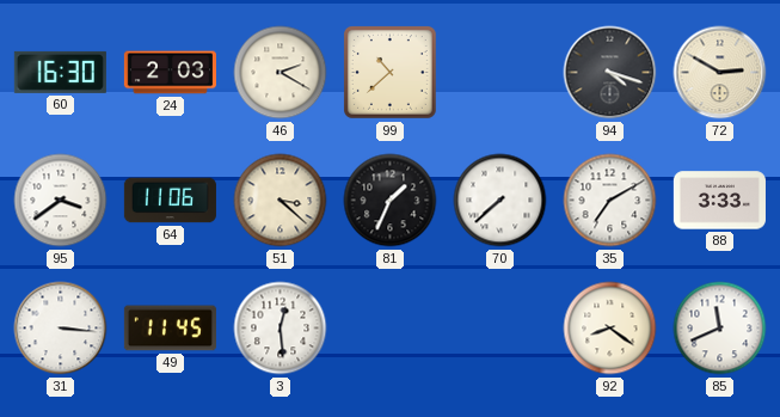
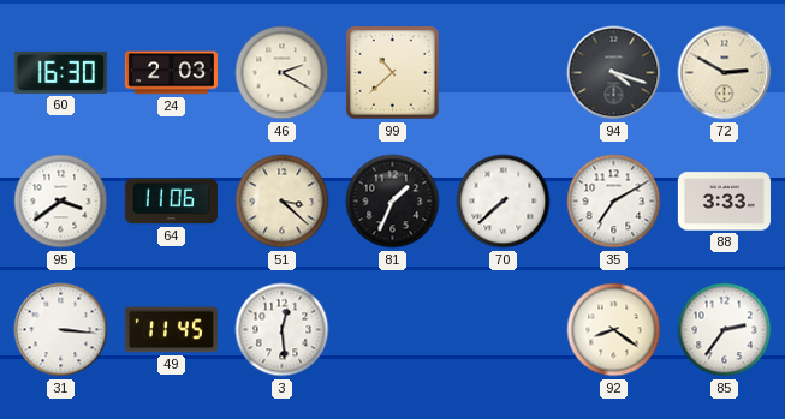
85: 11:41 -> 2:36
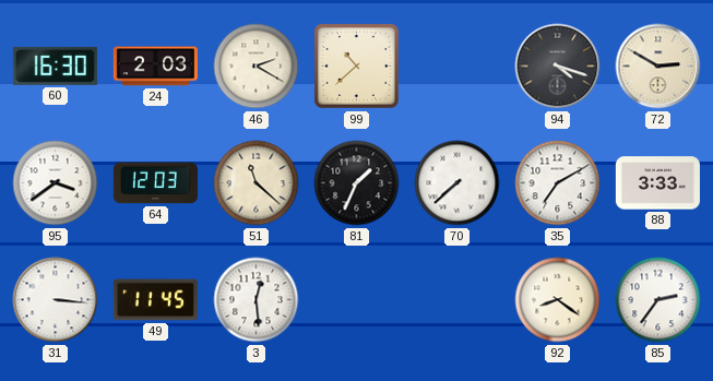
64: 11:06 -> 12:03
51: 3:22 -> 11:22
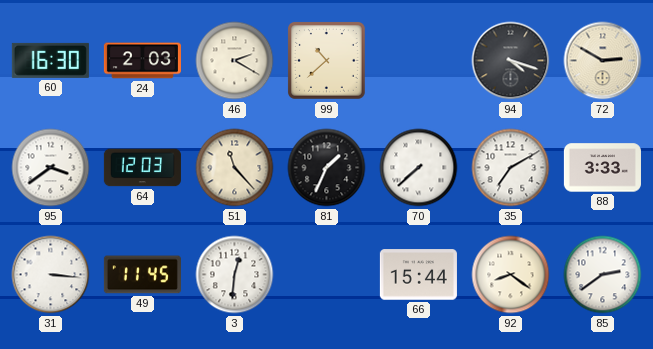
51: 11:22 -> 11:23
3: 12:29 -> 12:31
66: none -> 15:44
85: 2:36 -> 2:39
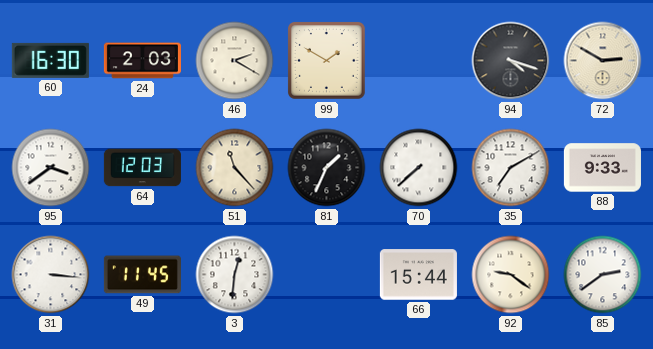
99: 10:38 -> 1:50
88: 3:33 -> 9:33
92: 8:21 -> 9:21
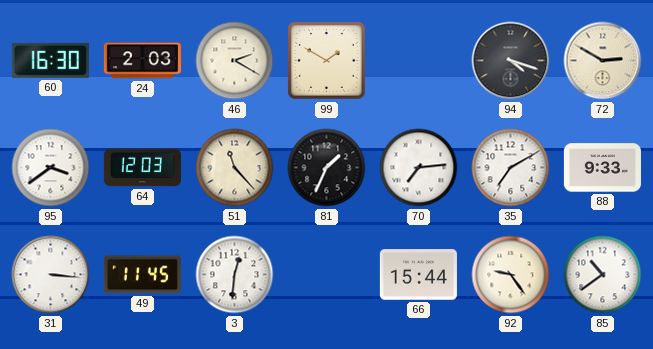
70: 7:38 -> 7:14
92: 9:21 -> 9:24
85: 2:39 -> 10:39
